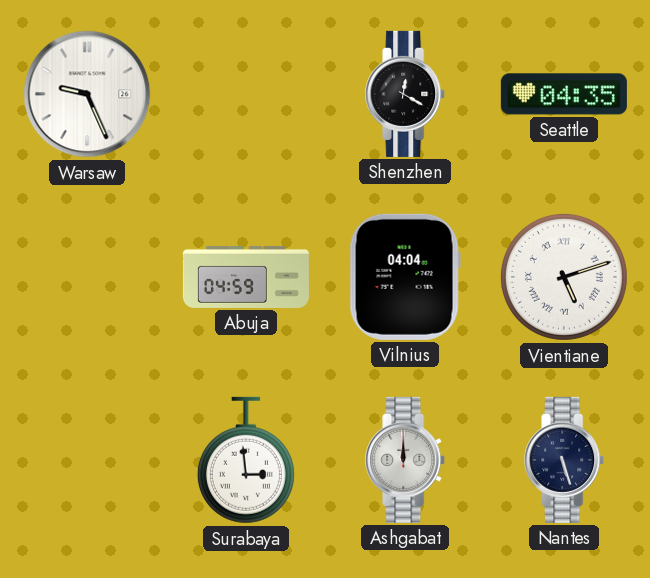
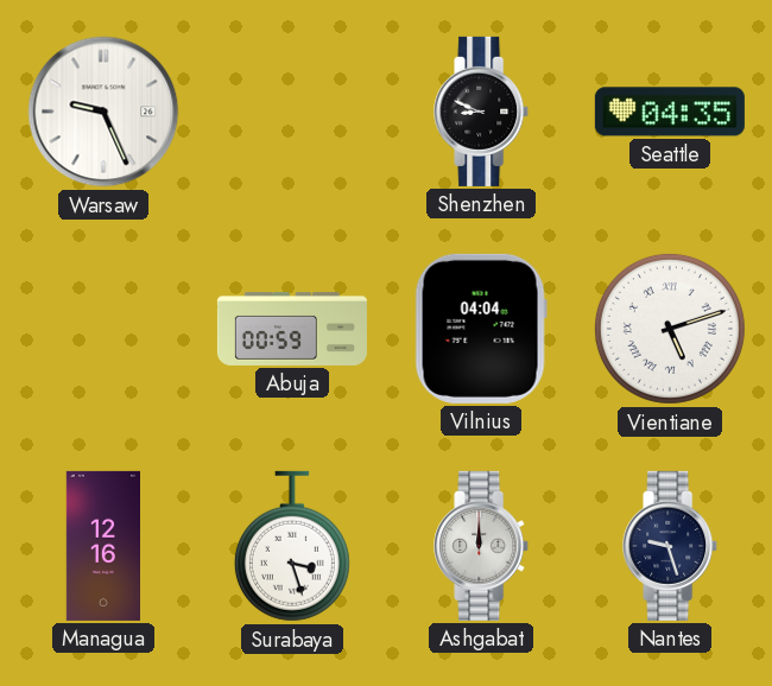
Shenzhen: 12:20 -> 8:49
Abuja: 04:59 -> 00:59
Managua: none -> 12:16
Surabaya: 2:59 -> 3:27
Nantes: 5:27 -> 9:27
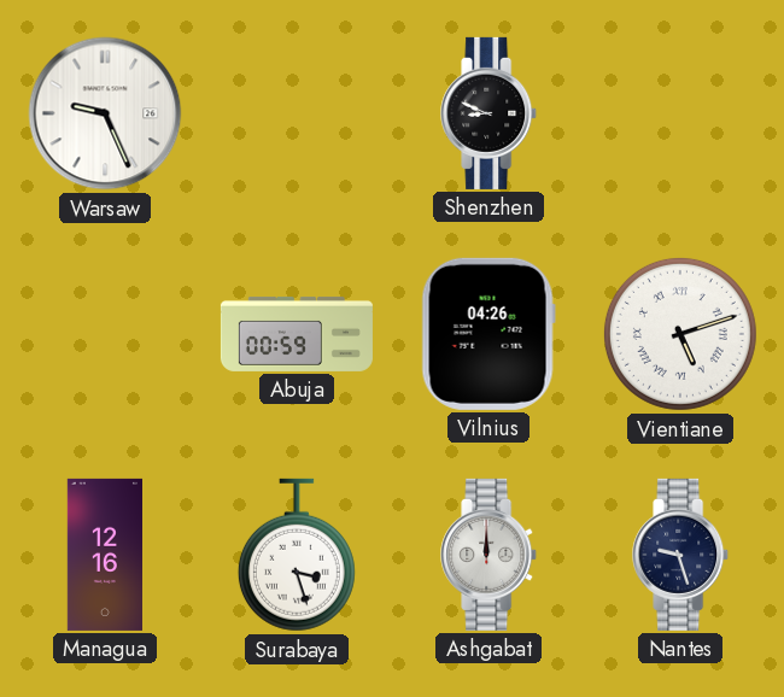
Seattle: 04:35 -> none
Vilnius: 04:04 -> 04:26
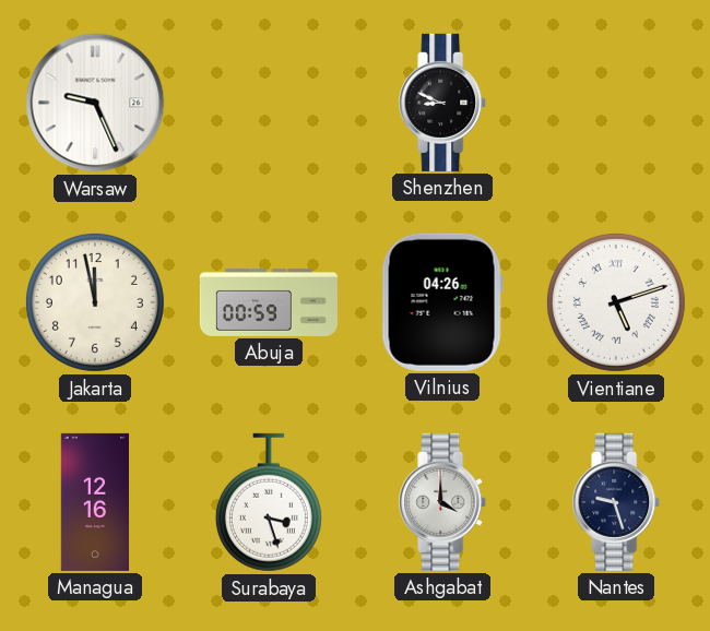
Jakarta: none -> 11:58
Ashgabat: 12:00 -> 4:00
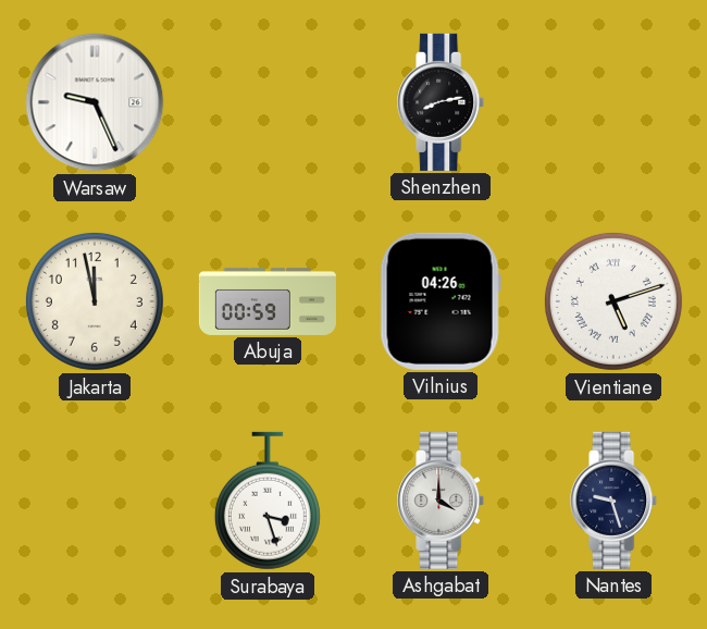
Shenzhen: 8:49 -> 8:13
Managua: 12:16 -> none
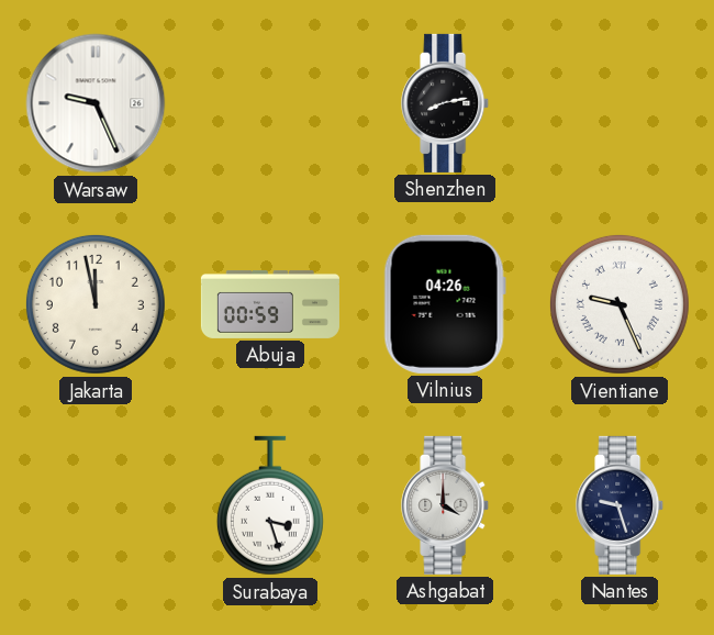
Vientiane: 5:12 -> 9:26
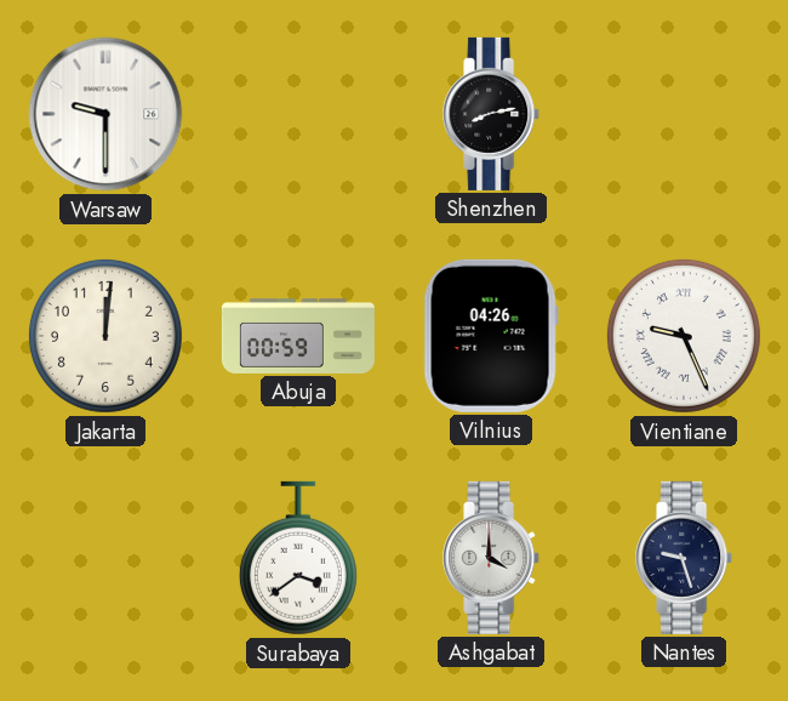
Warsaw: 9:26 -> 9:30
Jakarta: 11:58 -> 12:01
Surabaya: 3:27 -> 3:39
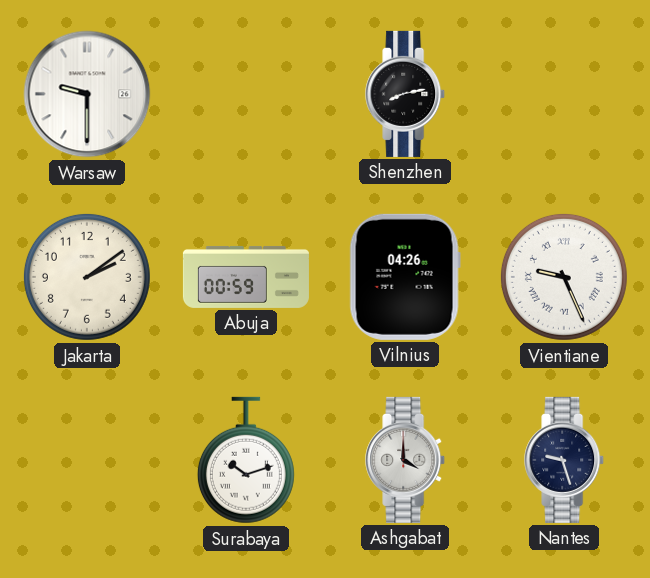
Jakarta: 12:01 -> 2:09
Surabaya: 3:39 -> 10:12
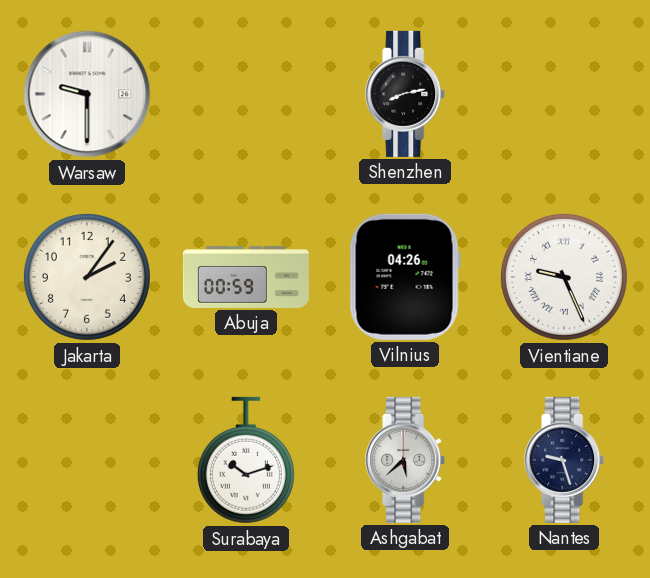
Jakarta: 2:09 -> 2:06
Ashgabat: 4:00 -> 5:38
